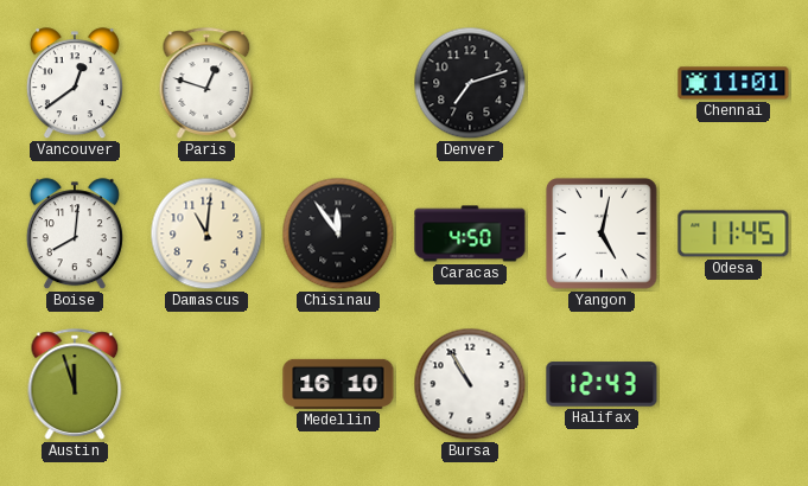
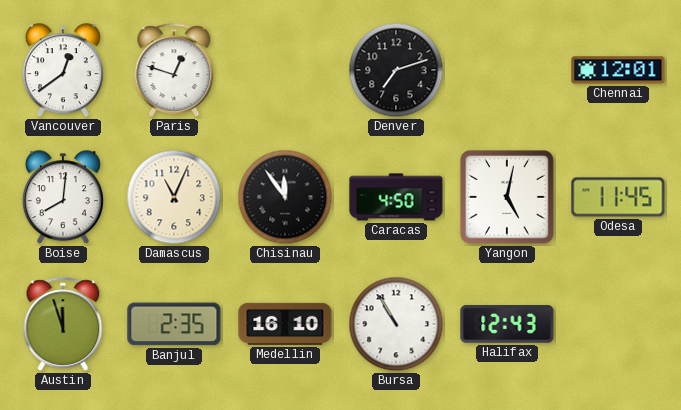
Chennai: 11:01 -> 12:01
Damascus: 11:01 -> 11:04
Banjul: none -> 2:35
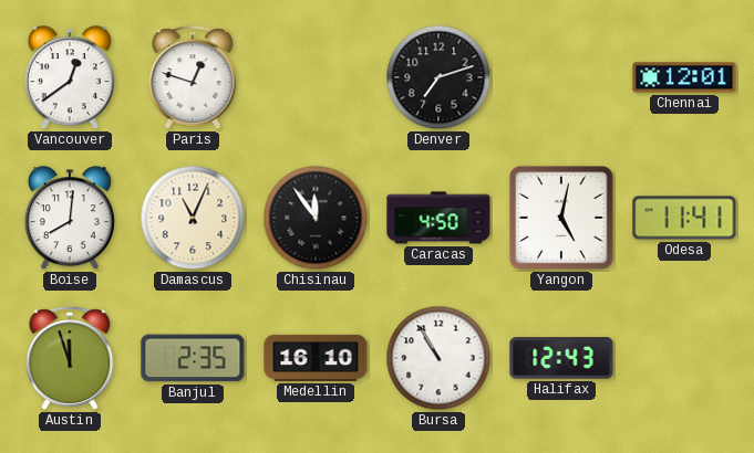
Odesa: 11:45 -> 11:41
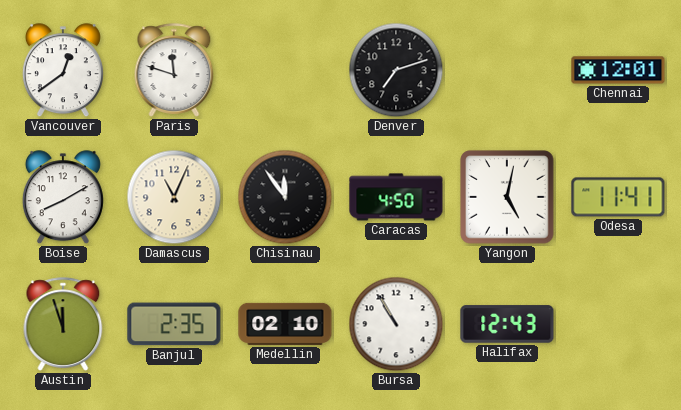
Paris: 12:48 -> 11:48
Boise: 8:01 -> 8:10
Medellin: 16:10 -> 02:10
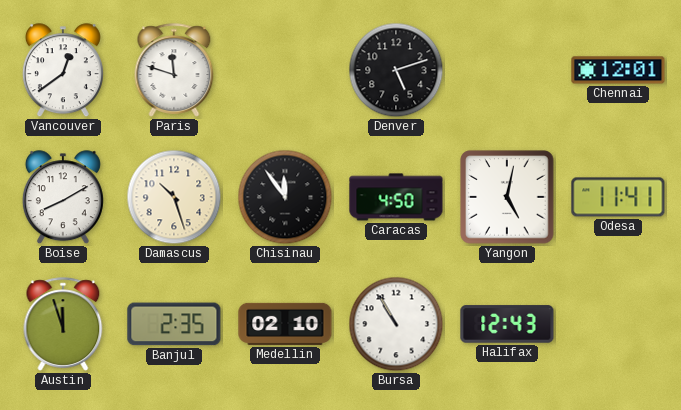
Denver: 7:12 -> 5:12
Damascus: 11:04 -> 10:27
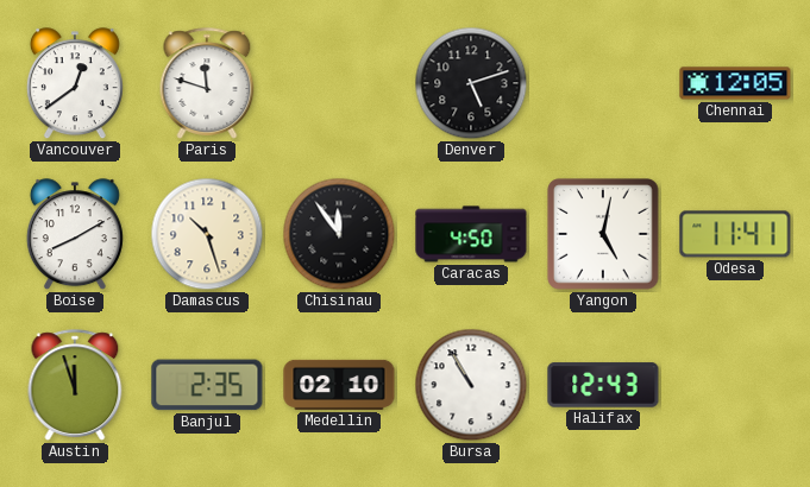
Chennai: 12:01 -> 12:05
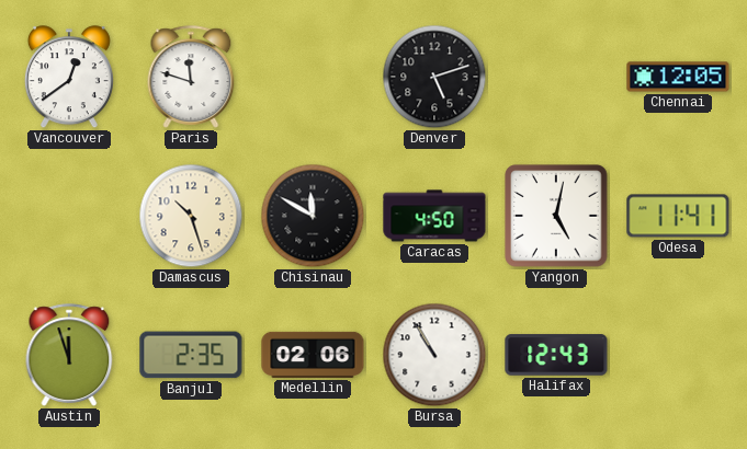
Boise: 8:10 -> none
Chisinau: 11:54 -> 11:50
Medellin: 02:10 -> 02:06
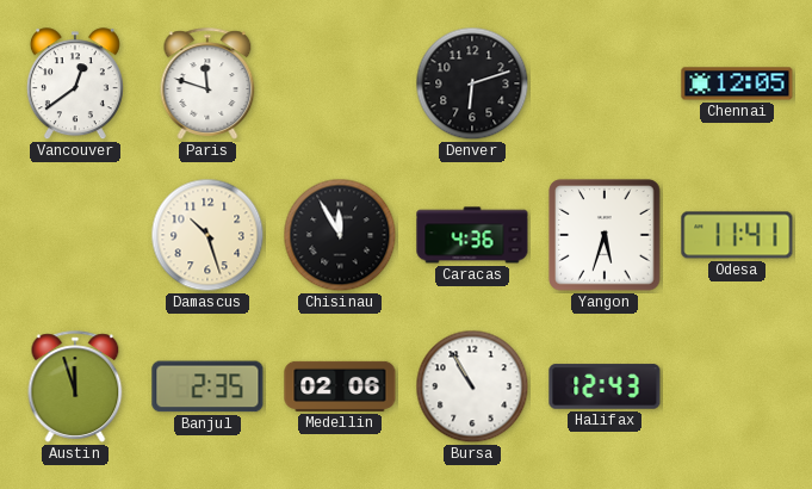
Denver: 5:12 -> 6:12
Chisinau: 11:50 -> 11:55
Caracas: 4:50 -> 4:36
Yangon: 5:02 -> 5:33
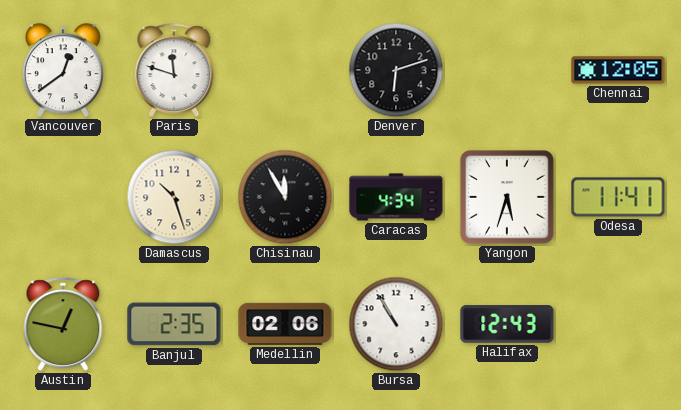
Caracas: 4:36 -> 4:34
Austin: 11:57 -> 12:47
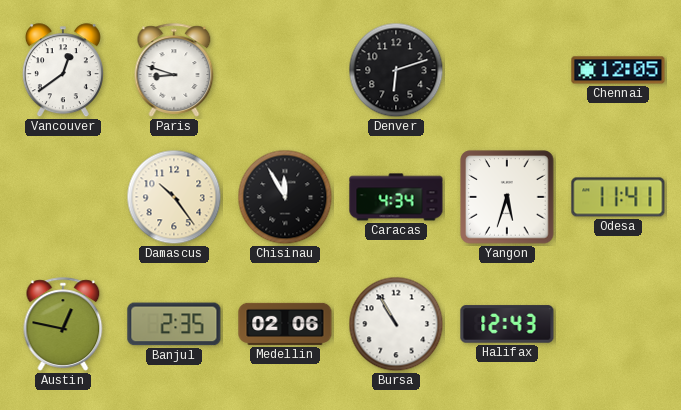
Paris: 11:48 -> 8:48
Damascus: 10:27 -> 10:24
